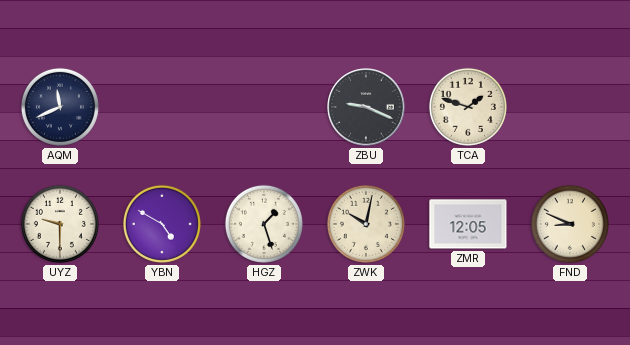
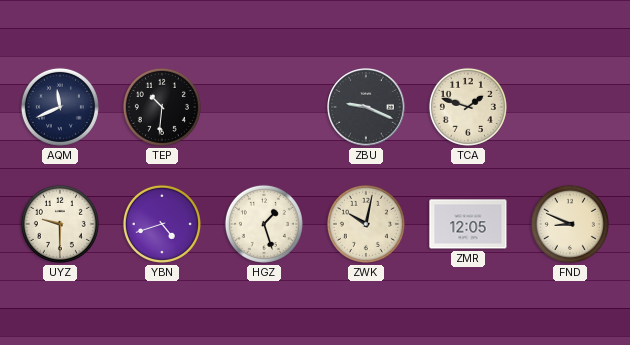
TEP: none -> 10:31
YBN: 4:50 -> 4:42
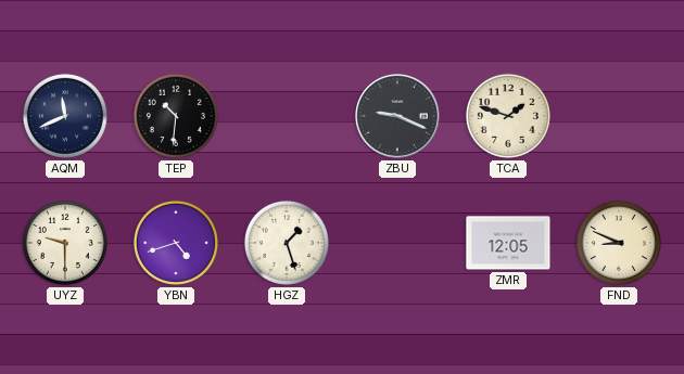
ZWK: 10:02 -> none
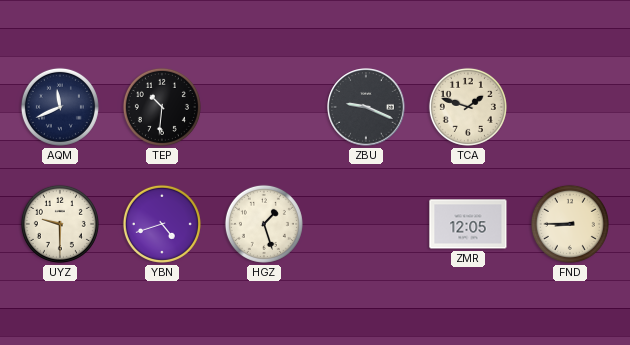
FND: 8:49 -> 8:45
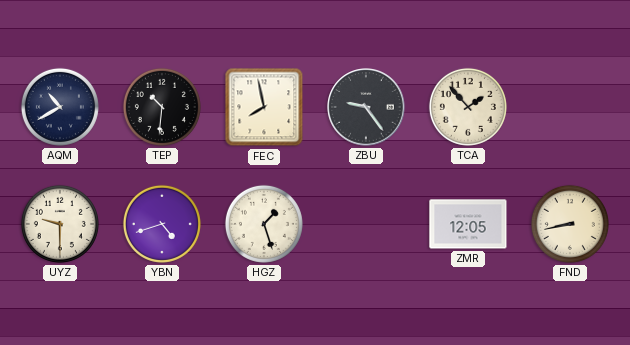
AQM: 11:41 -> 10:40
FEC: none -> 7:58
ZBU: 9:19 -> 9:24
TCA: 1:48 -> 1:53
FND: 8:45 -> 8:43
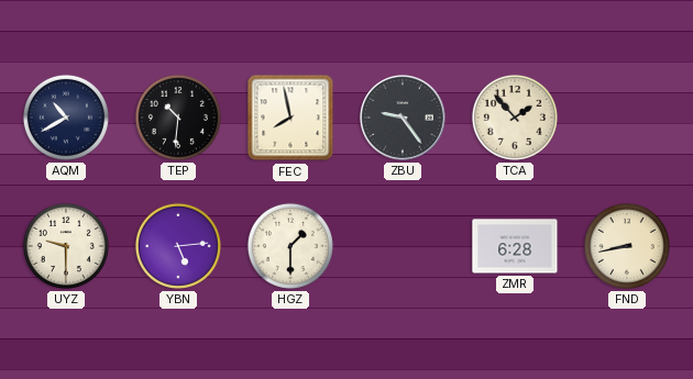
YBN: 4:42 -> 5:14
HGZ: 1:27 -> 1:30
ZMR: 12:05 -> 6:28
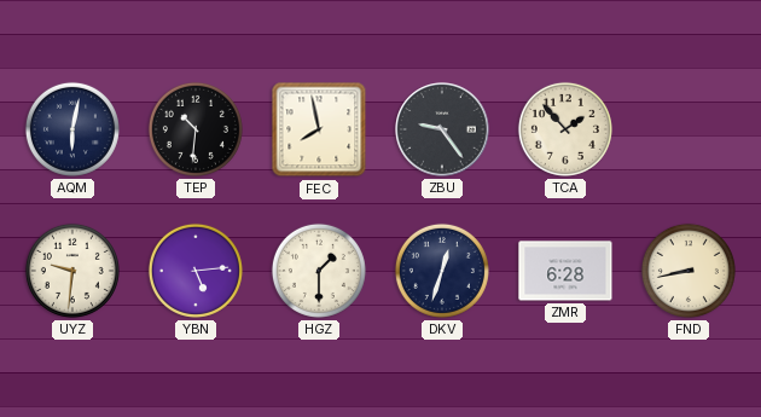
AQM: 10:40 -> 6:02
UYZ: 9:30 -> 9:31
DKV: none -> 12:33
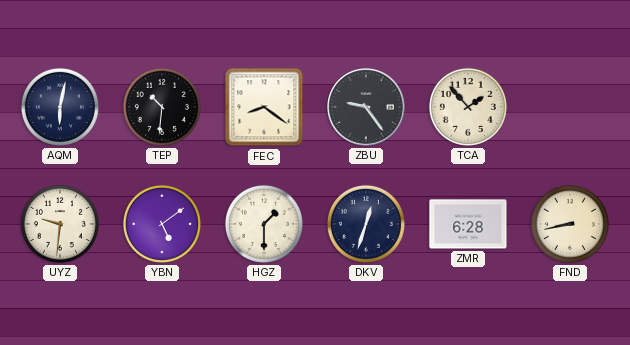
FEC: 7:58 -> 8:21
YBN: 5:14 -> 5:09
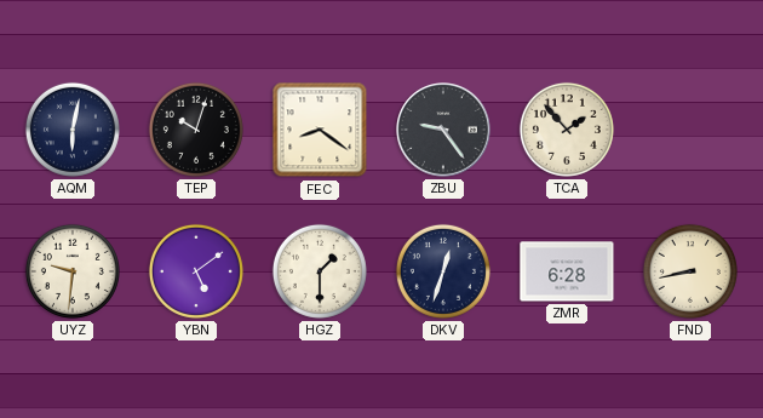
TEP: 10:31 -> 10:03
